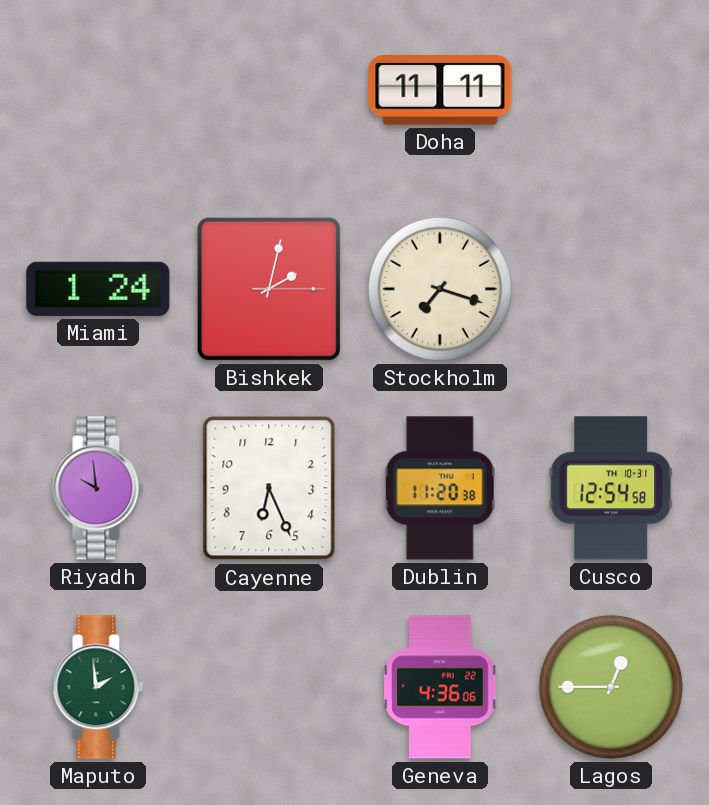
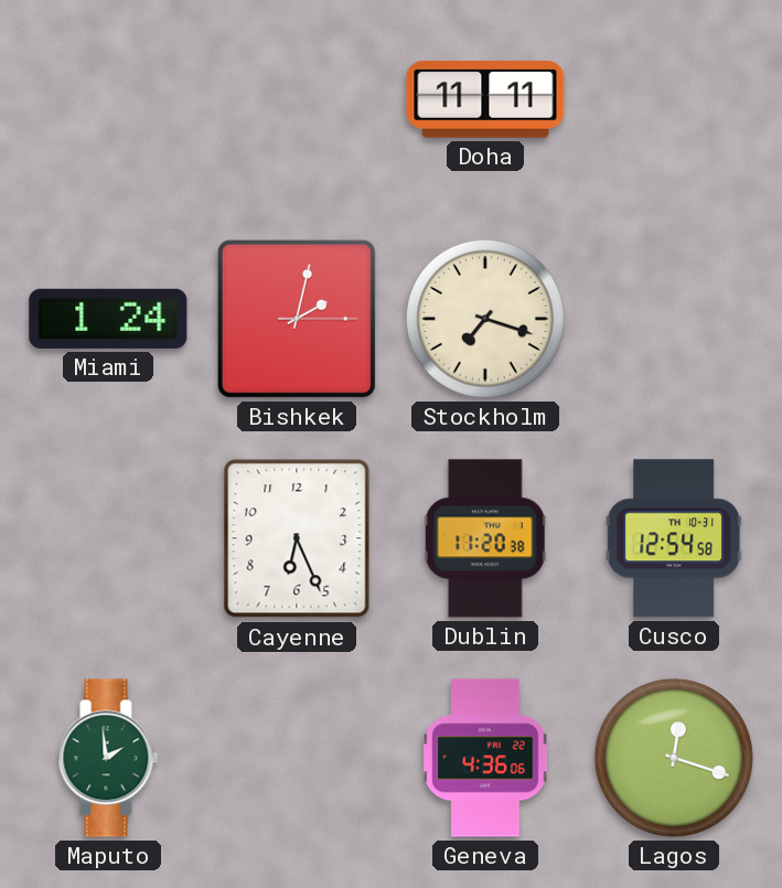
Riyadh: 9:59 -> none
Lagos: 12:45 -> 12:18
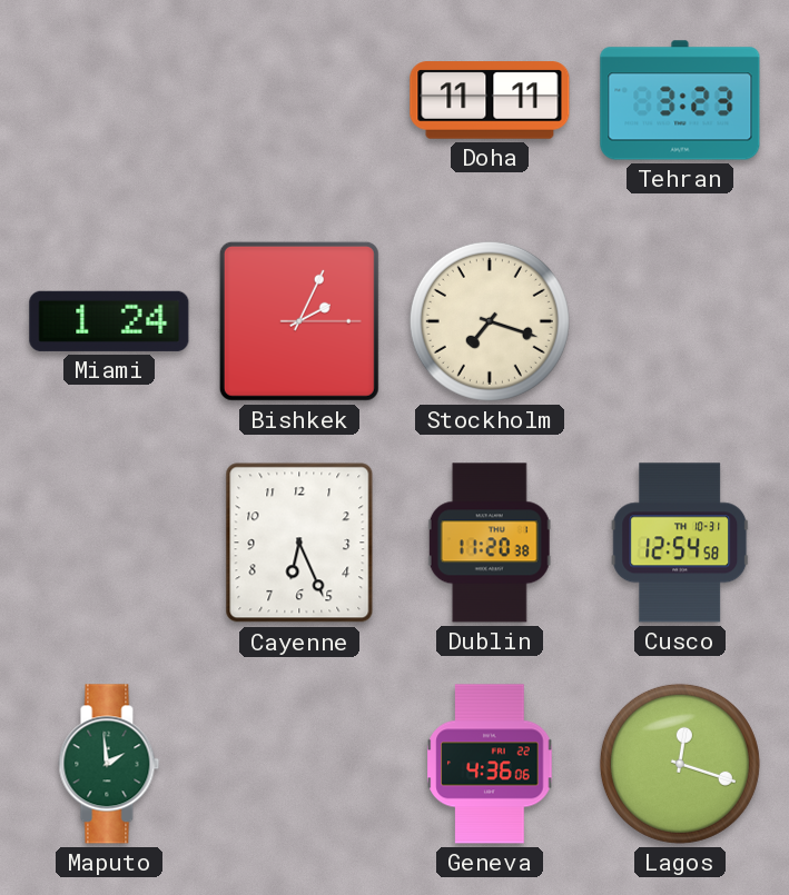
Tehran: none -> 3:23
Bishkek: 2:02 -> 2:04
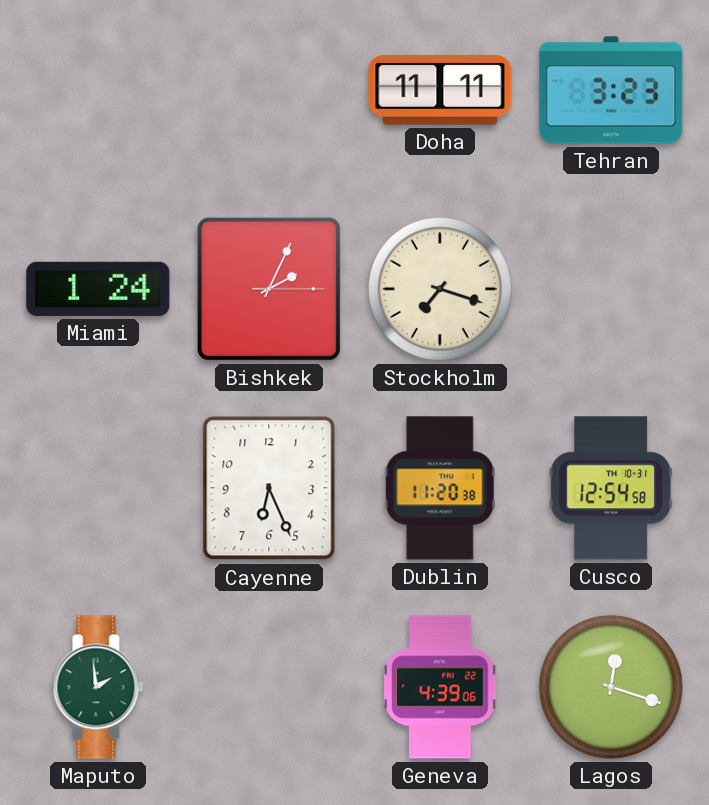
Geneva: 4:36 -> 4:39
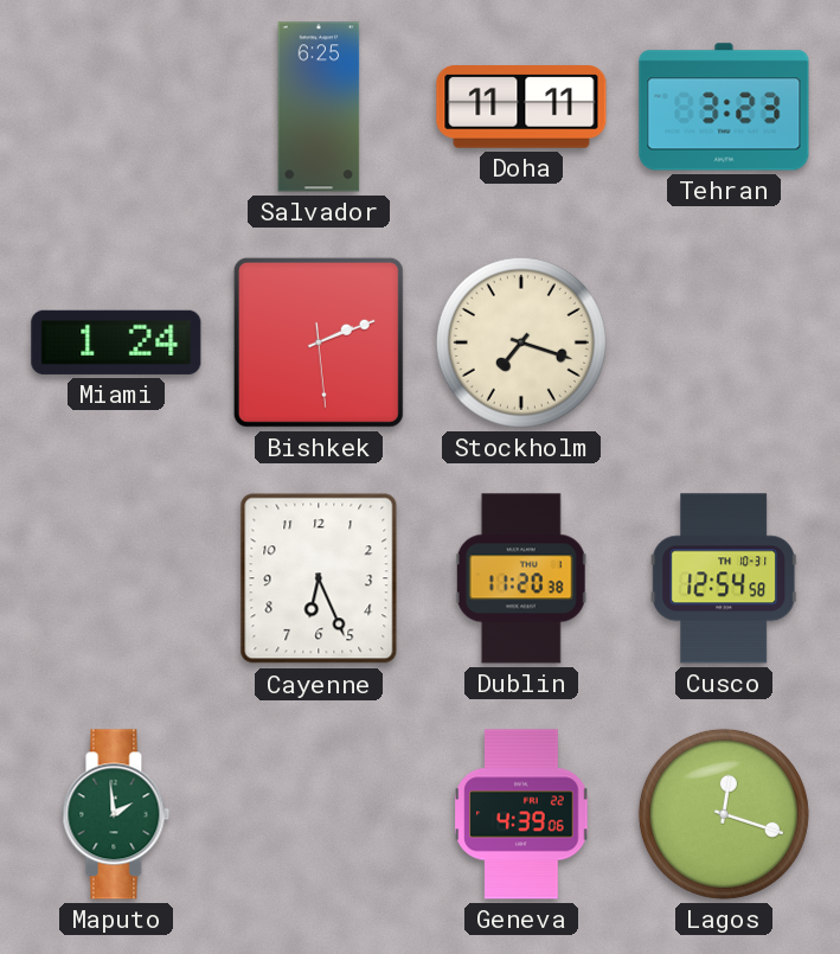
Salvador: none -> 6:25
Bishkek: 2:04 -> 2:11
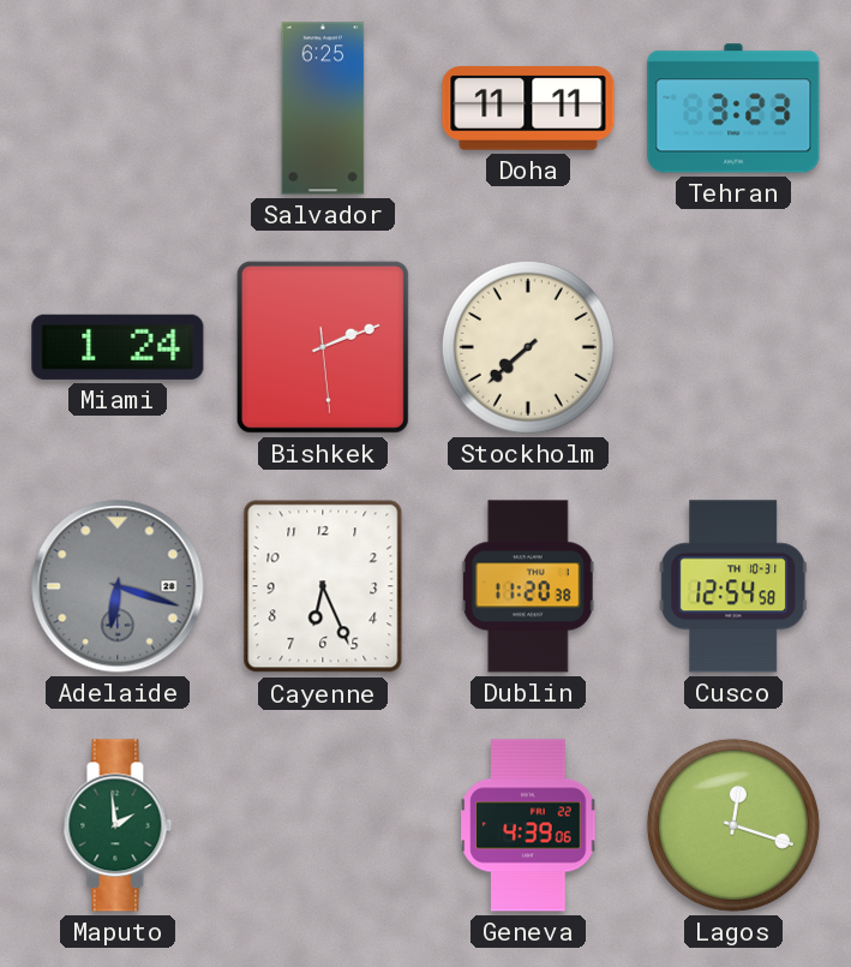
Stockholm: 7:18 -> 7:38
Adelaide: none -> 6:18
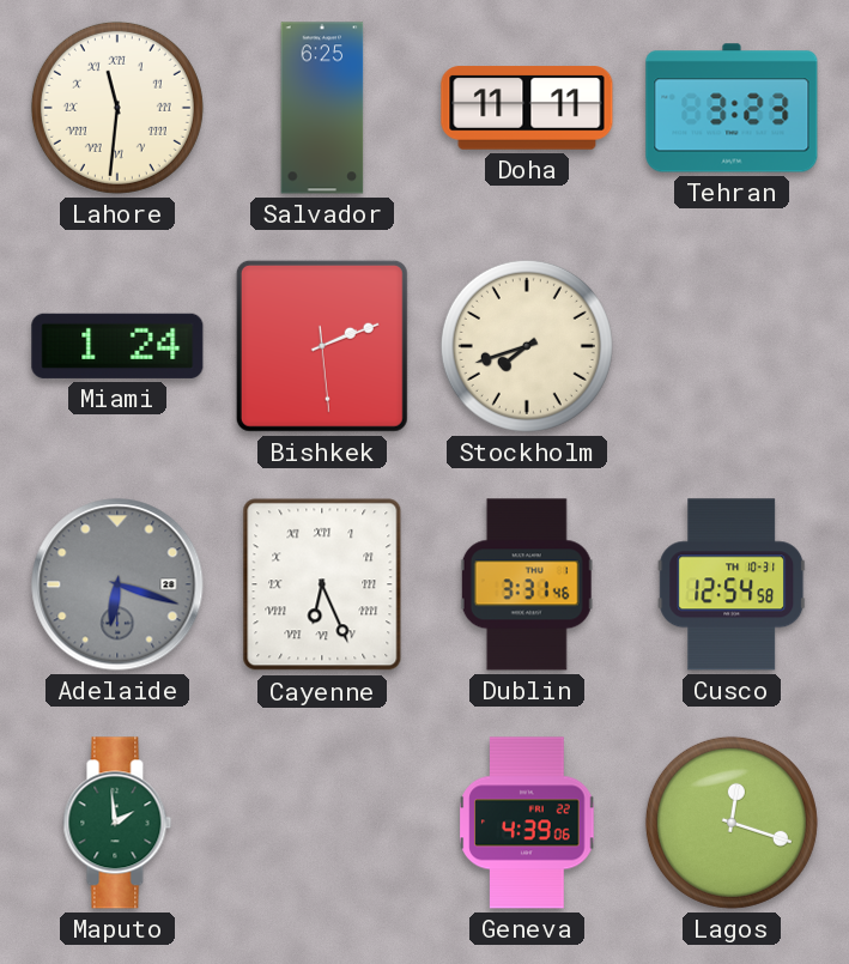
Lahore: none -> 11:31
Stockholm: 7:38 -> 7:42
Cayenne numerals: Arabic -> Roman
Dublin: 11:20 -> 3:31
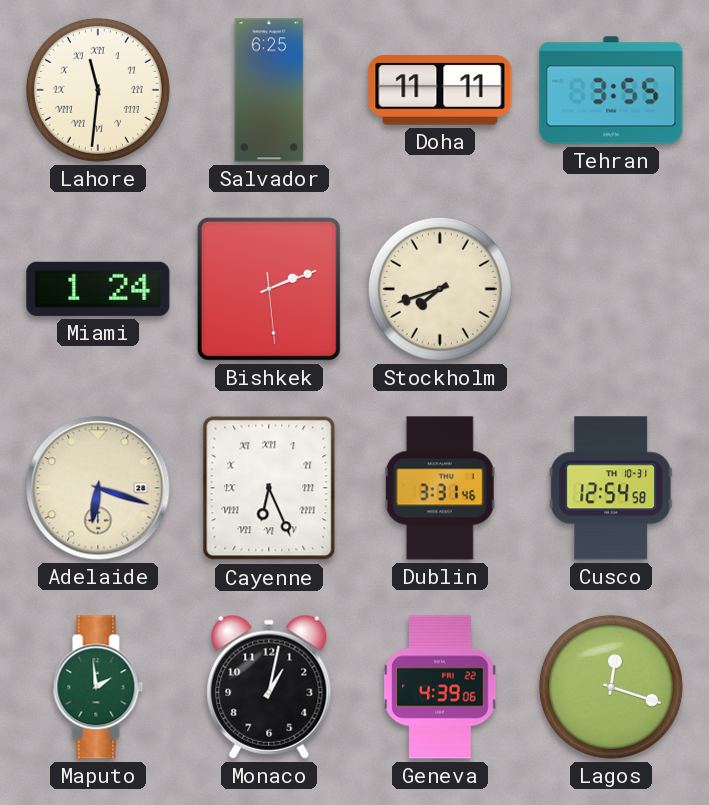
Tehran: 3:23 -> 3:55
Adelaide dial: grey -> cream
Monaco: none -> 1:02
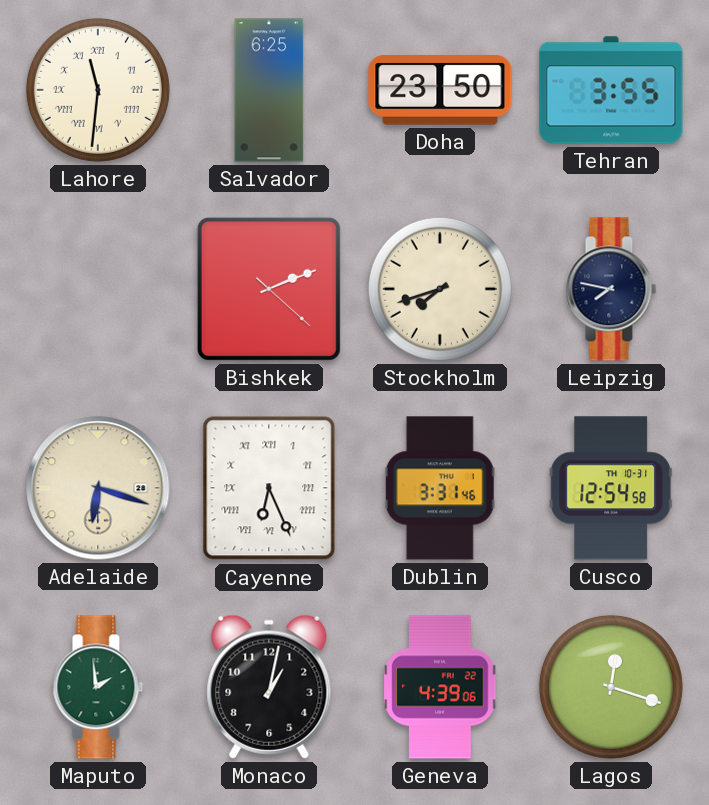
Doha: 11:11 -> 23:50
Miami: 1:24 -> none
Bishkek: 2:11:29 -> 2:11:22
Leipzig: none -> 7:47
